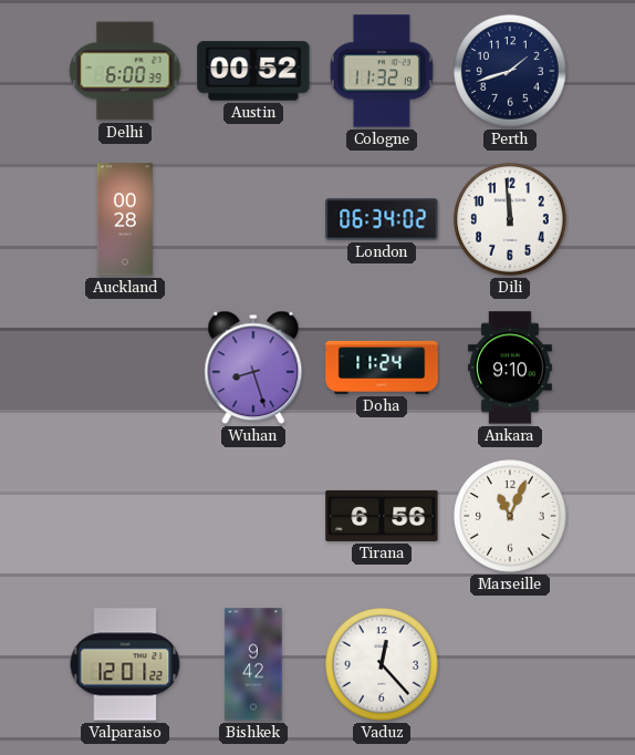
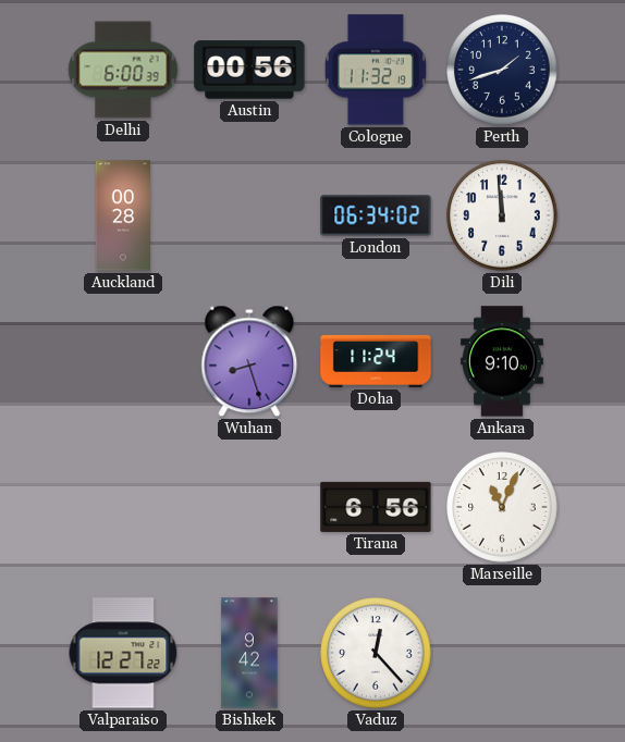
Austin: 00:52 -> 00:56
Valparaiso: 12:01 -> 12:27
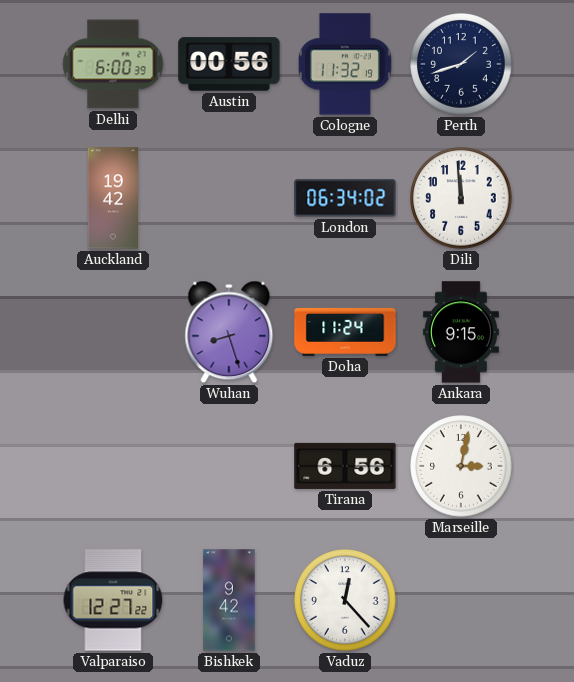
Auckland: 00:28 -> 19:42
Ankara: 9:10 -> 9:15
Marseille: 11:04 -> 3:02
